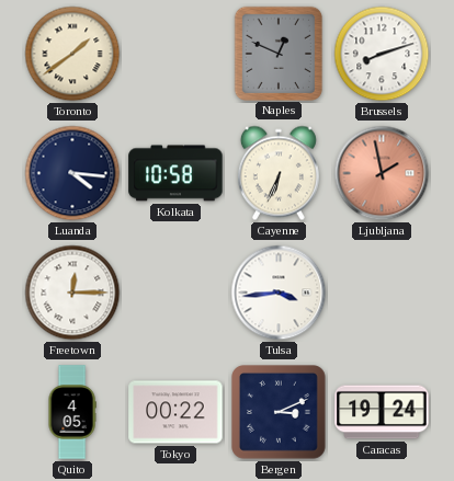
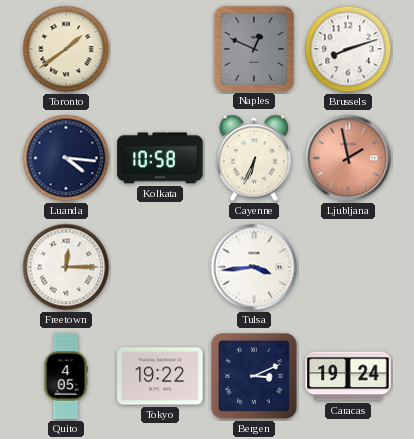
Tokyo: 00:22 -> 19:22
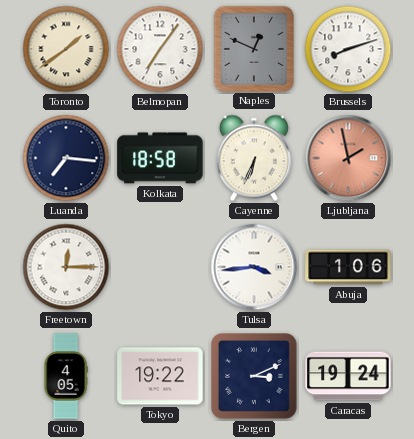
Belmopan: none -> 7:06
Luanda: 4:16 -> 7:16
Kolkata: 10:58 -> 18:58
Abuja: none -> 1:06
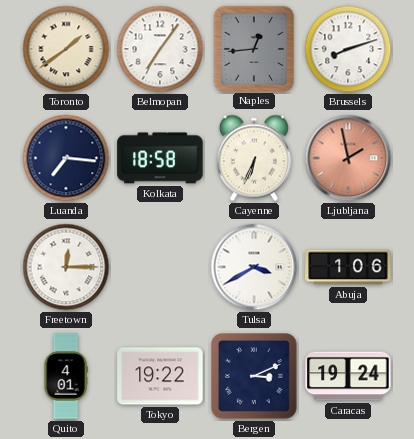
Naples: 12:49 -> 12:44
Tulsa: 3:44 -> 3:40
Quito: 4:05 -> 4:01
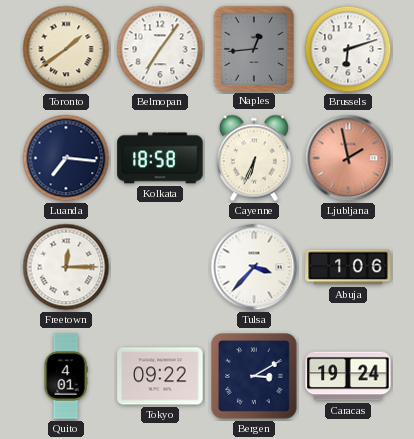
Brussels: 8:12 -> 6:12
Tulsa: 3:40 -> 3:37
Tokyo: 19:22 -> 09:22
Bergen: 3:11 -> 3:10
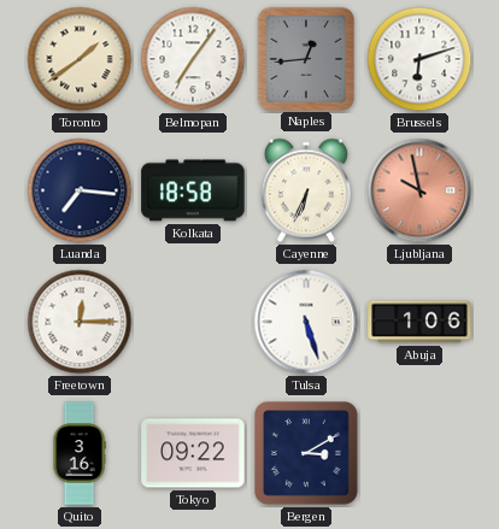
Ljubljana: 1:58 -> 9:58
Tulsa: 3:37 -> 5:27
Quito: 4:01 -> 3:16
Caracas: 19:24 -> none
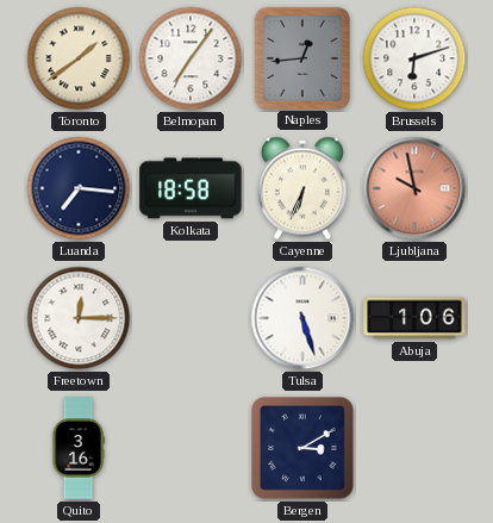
Tokyo: 09:22 -> none
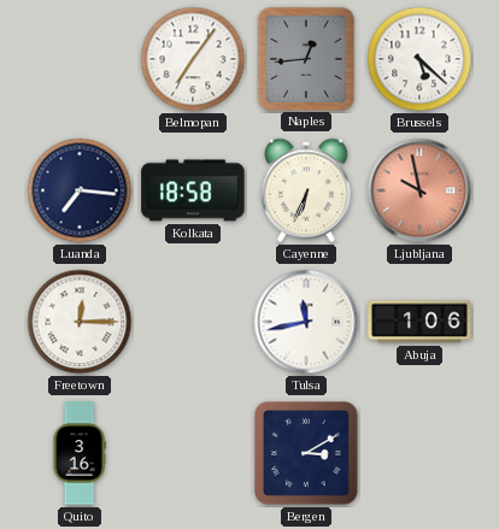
Toronto: 1:39 -> none
Brussels: 6:12 -> 5:22
Tulsa: 5:27 -> 11:43
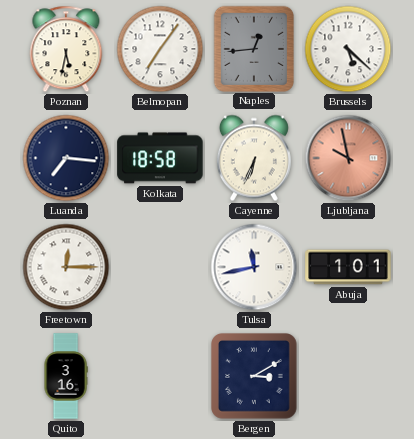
Poznan: none -> 5:32
Abuja: 1:06 -> 1:01
